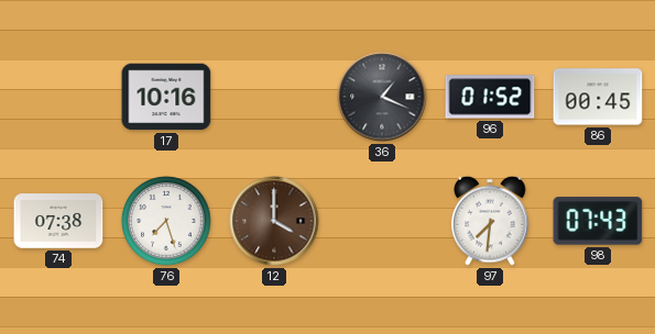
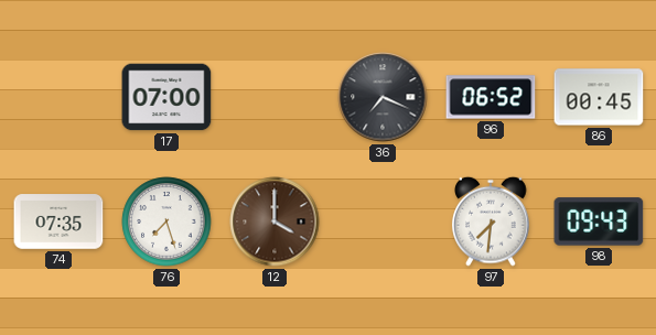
17: 10:16 -> 07:00
36: 1:19 -> 7:19
96: 01:52 -> 06:52
74: 07:38 -> 07:35
98: 07:43 -> 09:43
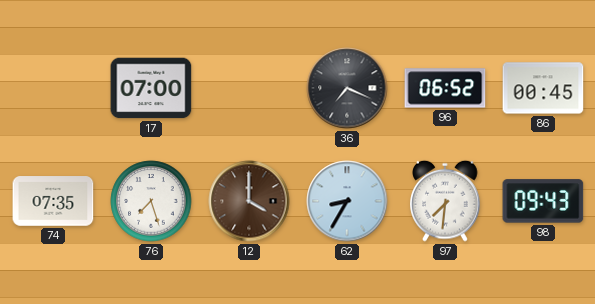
62: none -> 8:35
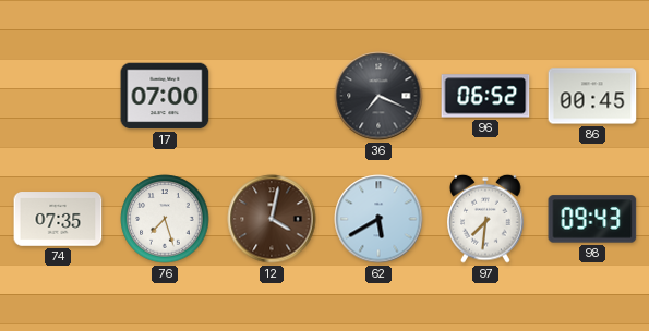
12: 4:00 -> 4:02
62: 8:35 -> 5:40
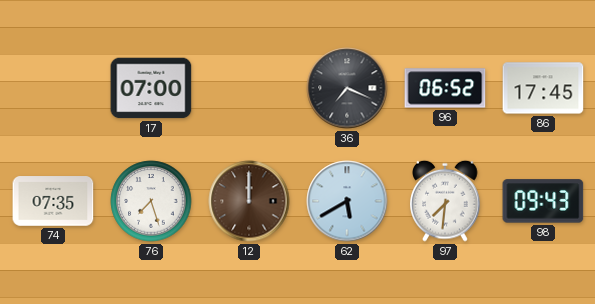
86: 00:45 -> 17:45
12: 4:02 -> 12:00
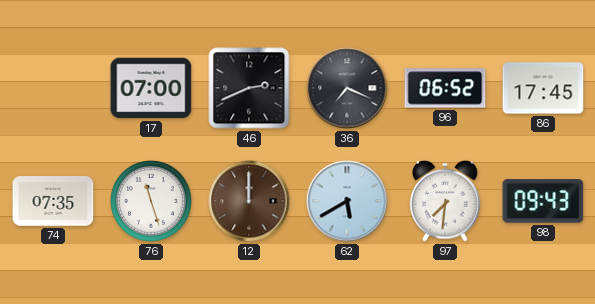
46: none -> 2:41
76: 7:27 -> 11:27
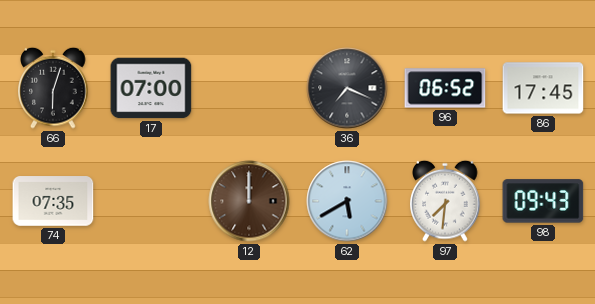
66: none -> 6:03
46: 2:41 -> none
76: 11:27 -> none
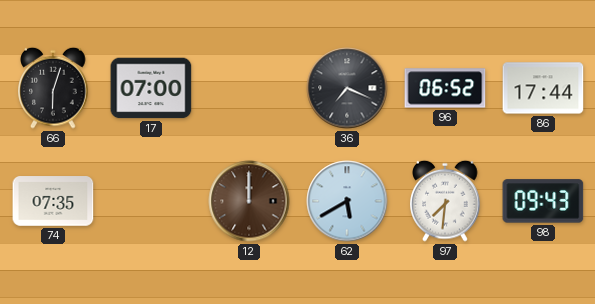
86: 17:45 -> 17:44
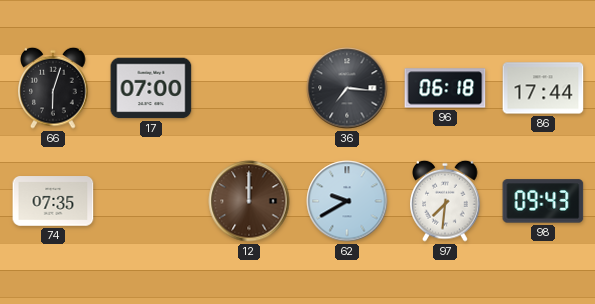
36: 7:19 -> 7:16
96: 06:52 -> 06:18
62: 5:40 -> 9:40
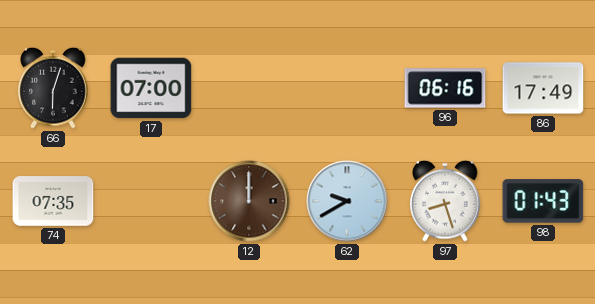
36: 7:16 -> none
96: 06:18 -> 06:16
86: 17:44 -> 17:49
97: 7:31 -> 8:27
98: 09:43 -> 01:43
